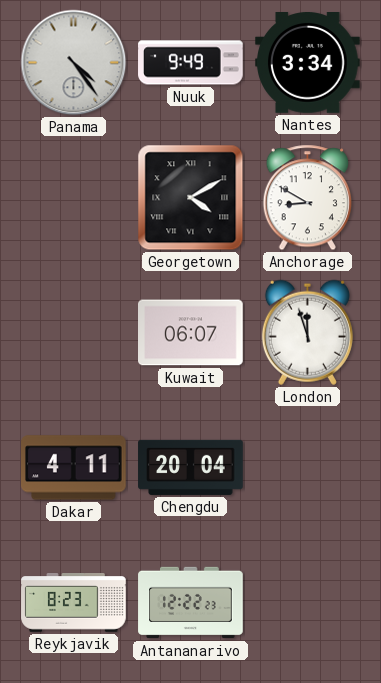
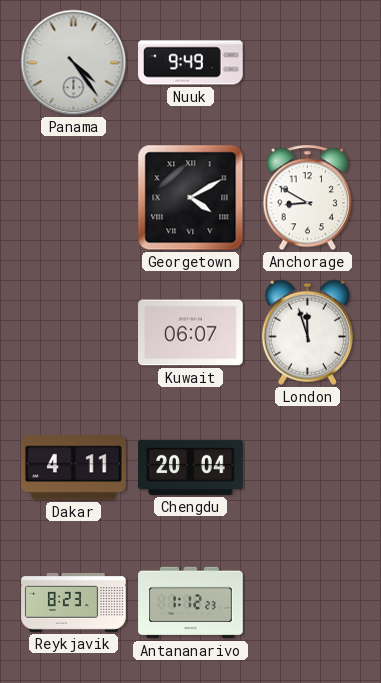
Nantes: 3:34 -> none
Antananarivo: 12:22 -> 1:12
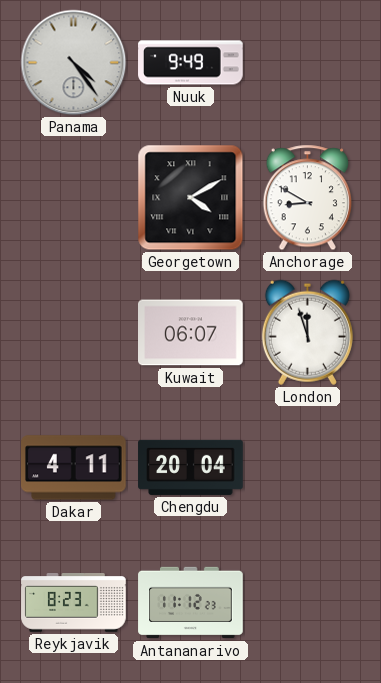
Antananarivo: 1:12 -> 11:12
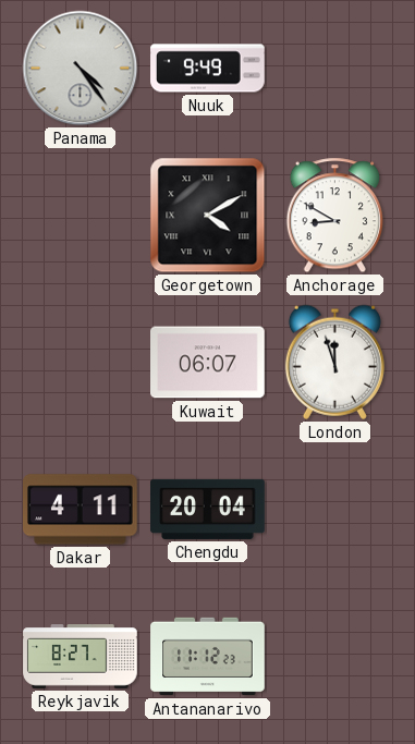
Reykjavik: 8:23 -> 8:27
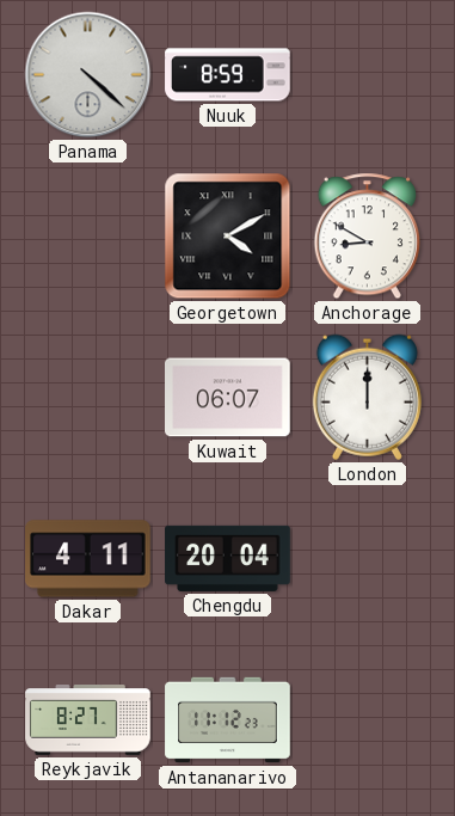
Panama: 4:24 -> 4:22
Nuuk: 9:49 -> 8:59
London: 11:57 -> 12:00
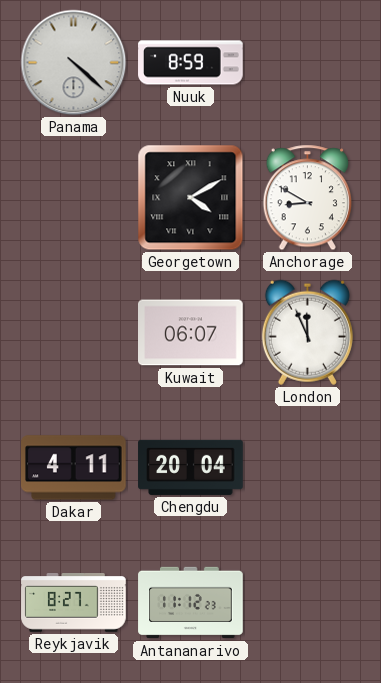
London: 12:00 -> 11:56
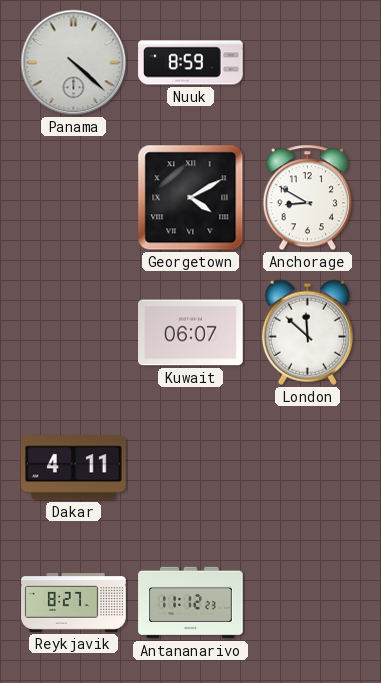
London: 11:56 -> 11:52
Chengdu: 20:04 -> none
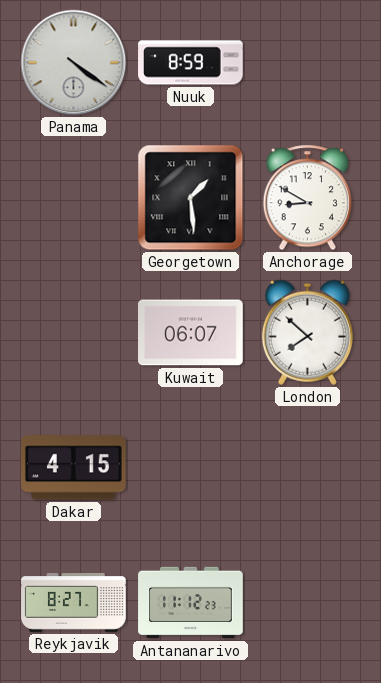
Panama: 4:22 -> 4:21
Georgetown: 4:10 -> 1:29
London: 11:52 -> 7:52
Dakar: 4:11 -> 4:15
